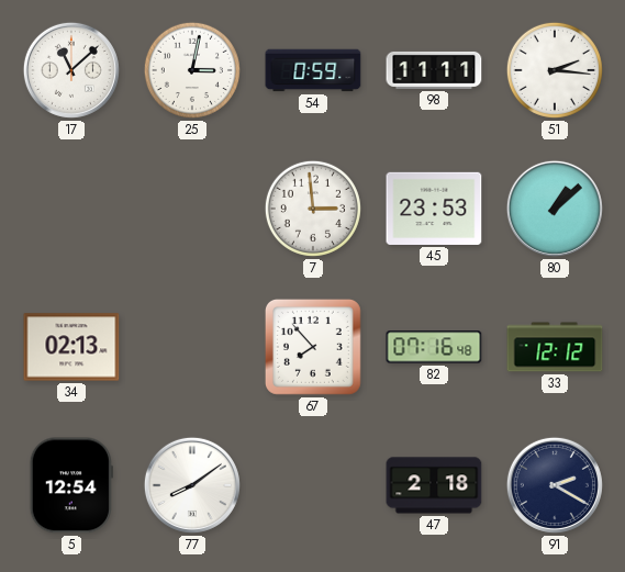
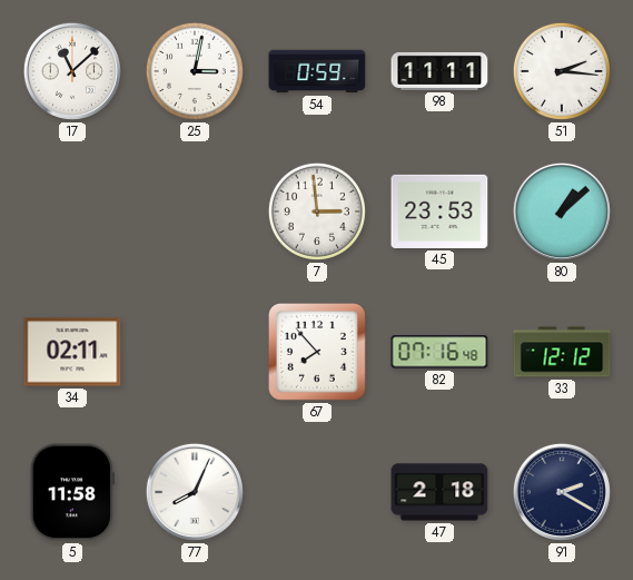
34: 02:13 -> 02:11
5: 12:54 -> 11:58
77: 8:09 -> 8:04
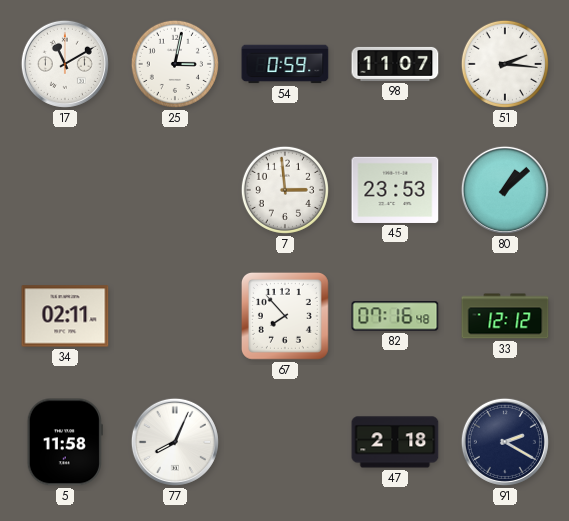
17: 11:08 -> 11:10
98: 11:11 -> 11:07
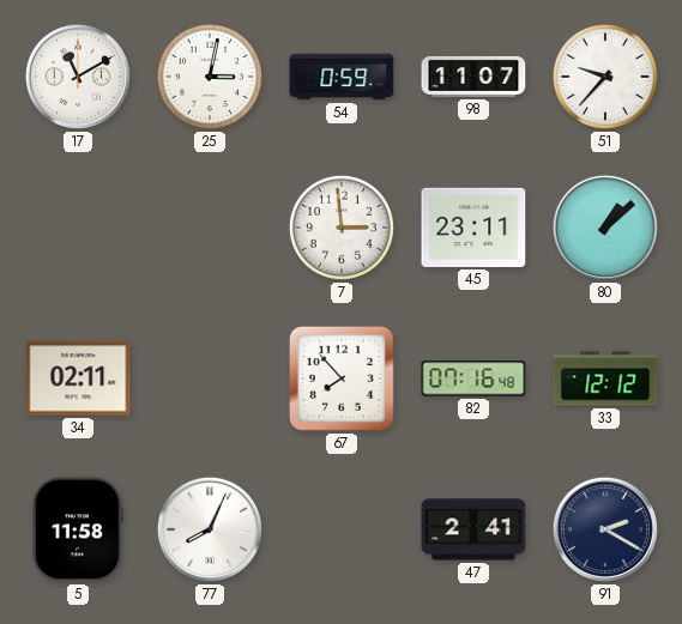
51: 2:16 -> 9:37
45: 23:53 -> 23:11
47: 2:18 -> 2:41
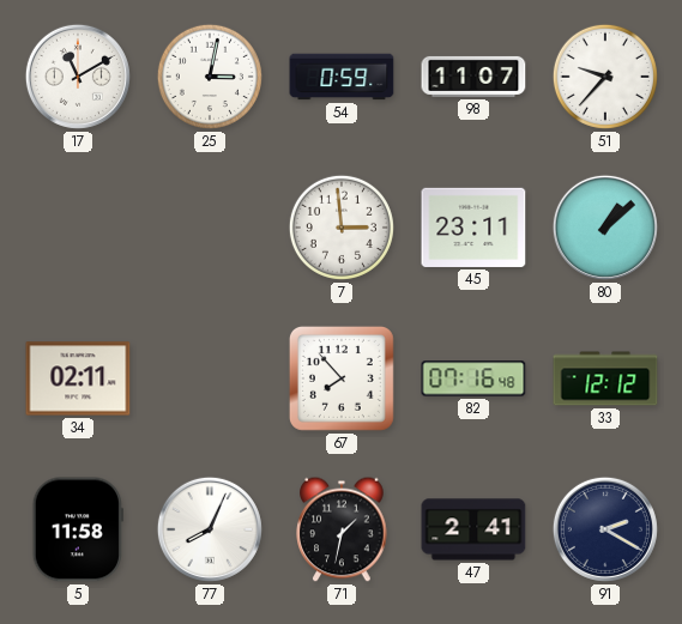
71: none -> 1:32
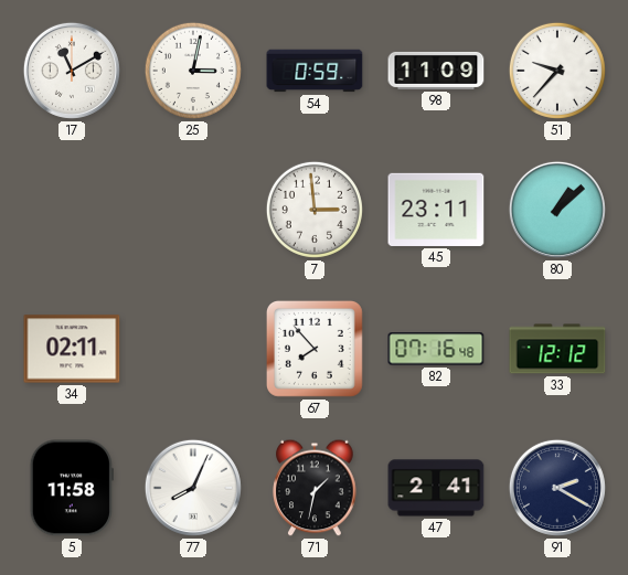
98: 11:07 -> 11:09
